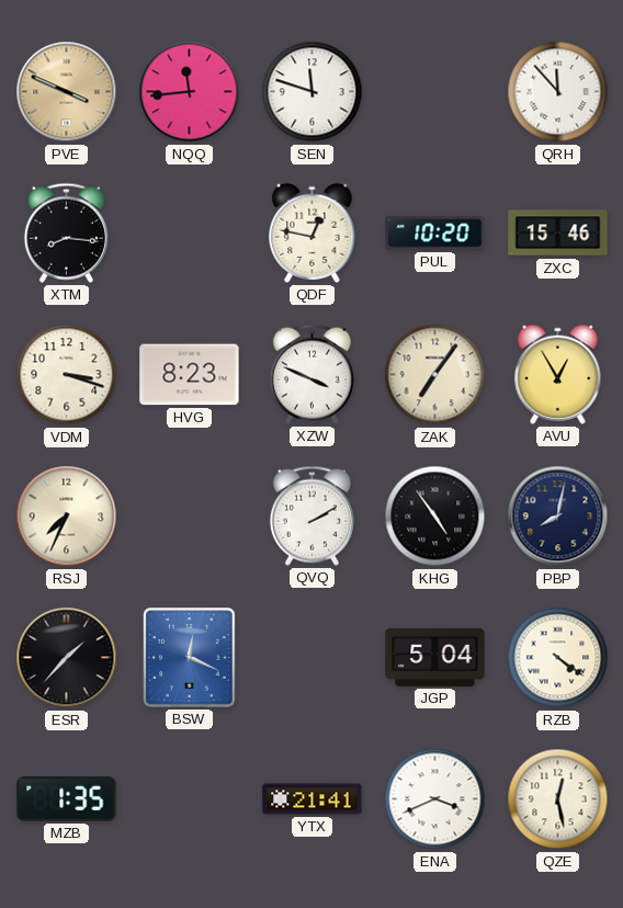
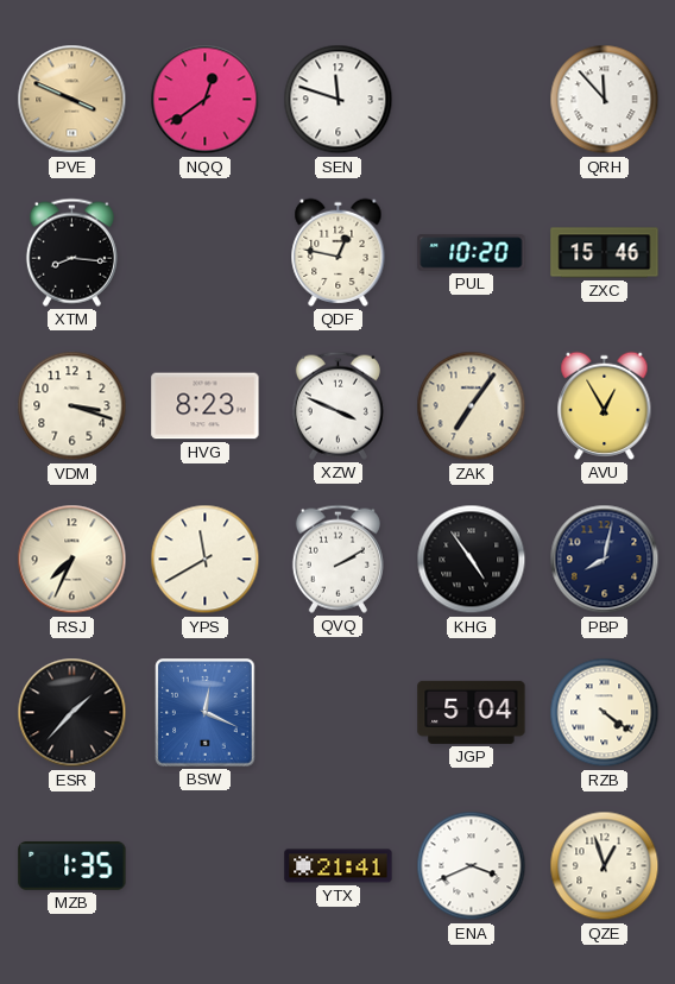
NQQ: 11:44 -> 12:39
YPS: none -> 11:40
QZE: 12:28 -> 12:57
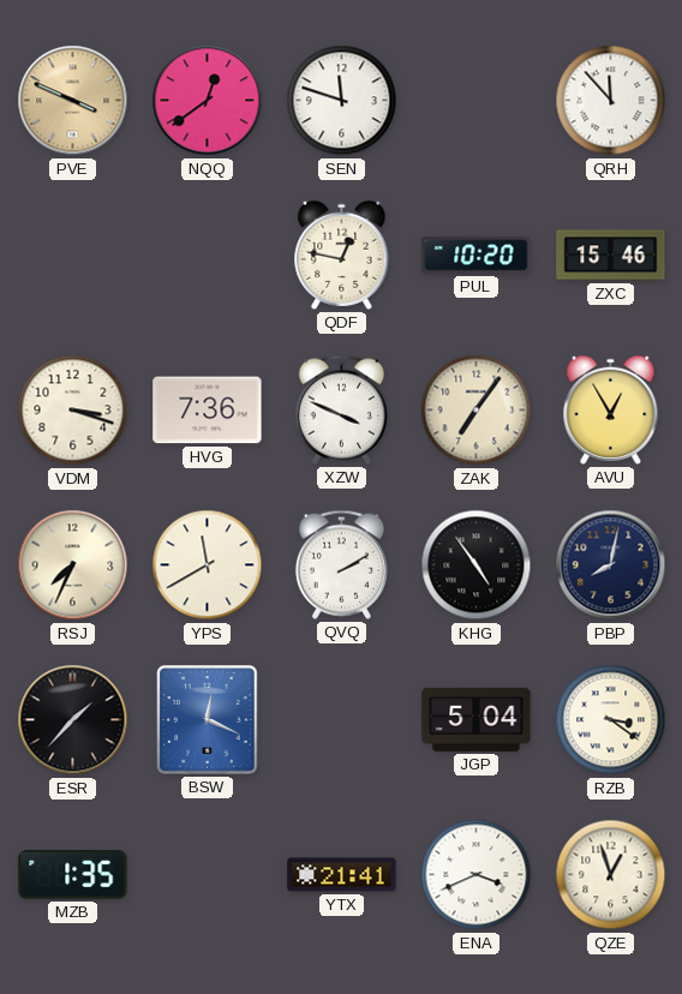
XTM: 8:16 -> none
HVG: 8:23 -> 7:36
RZB: 4:21 -> 3:21
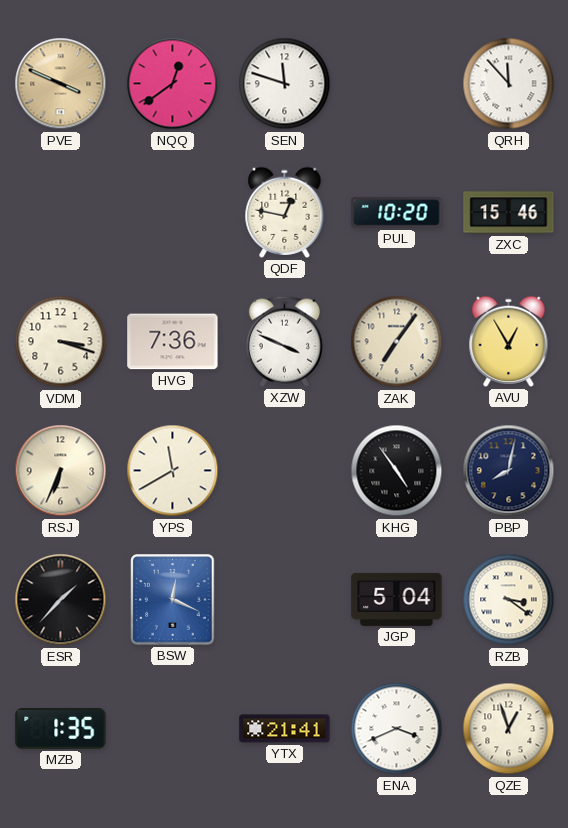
RSJ: 7:34 -> 6:34
QVQ: 2:10 -> none
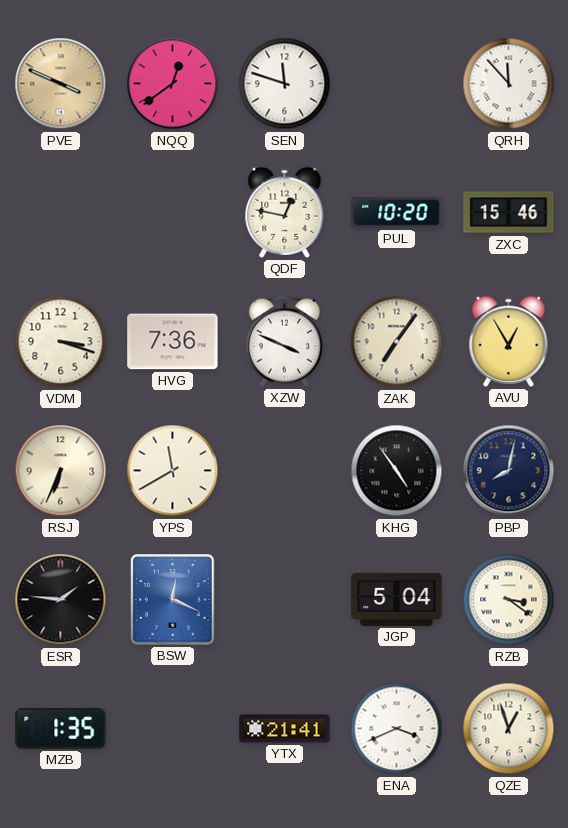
ESR: 1:37 -> 1:46
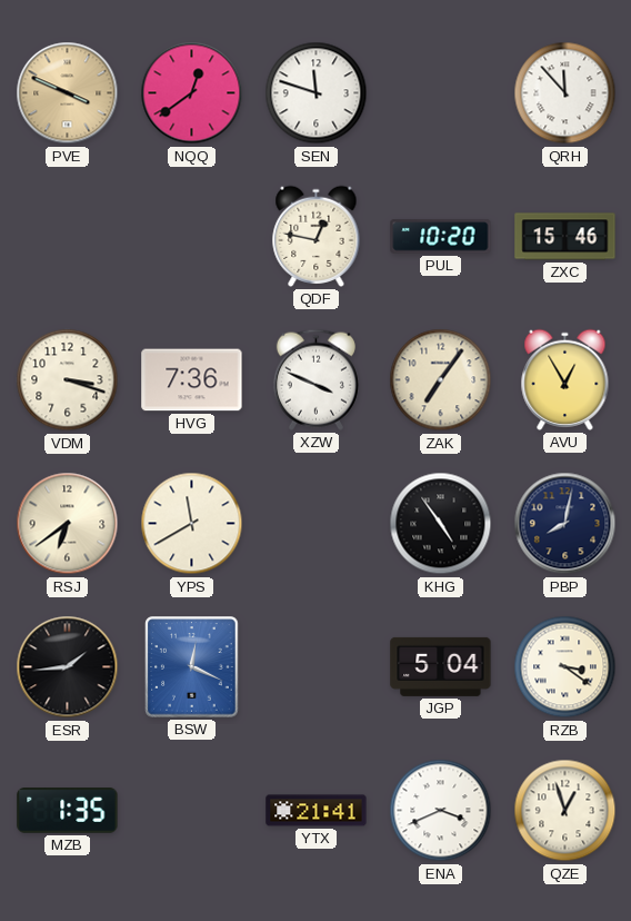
RSJ: 6:34 -> 6:39
ESR: 1:46 -> 1:44
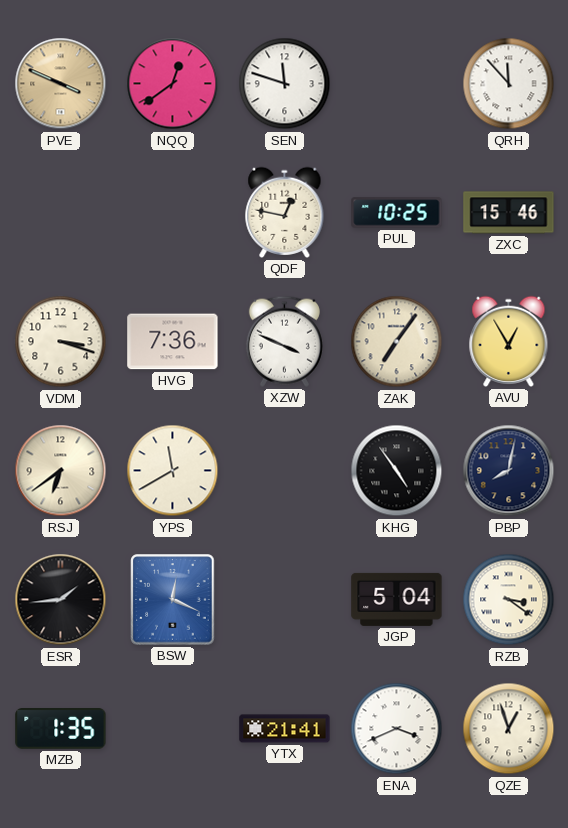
PUL: 10:20 -> 10:25
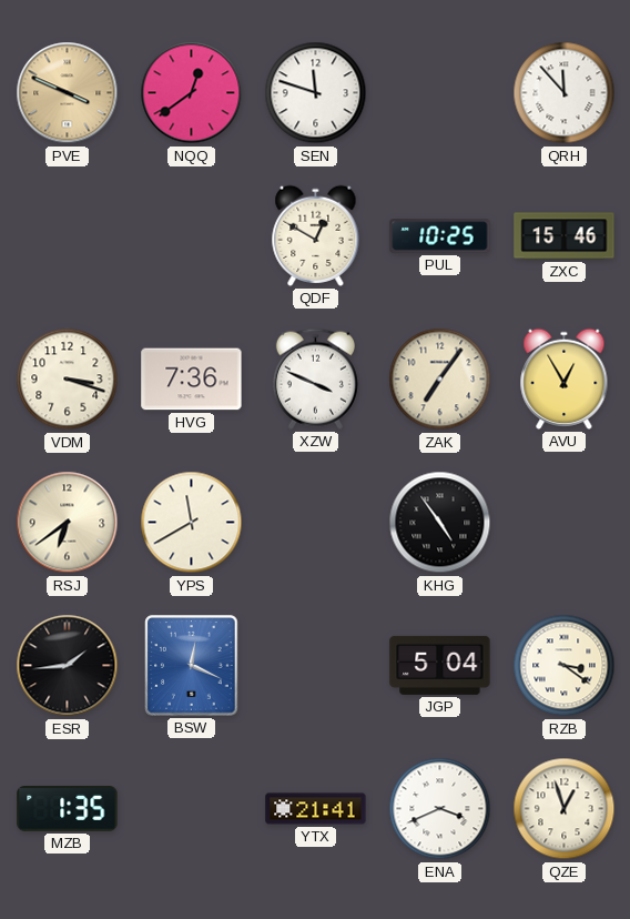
QDF: 12:47 -> 12:50
PBP: 8:02 -> none
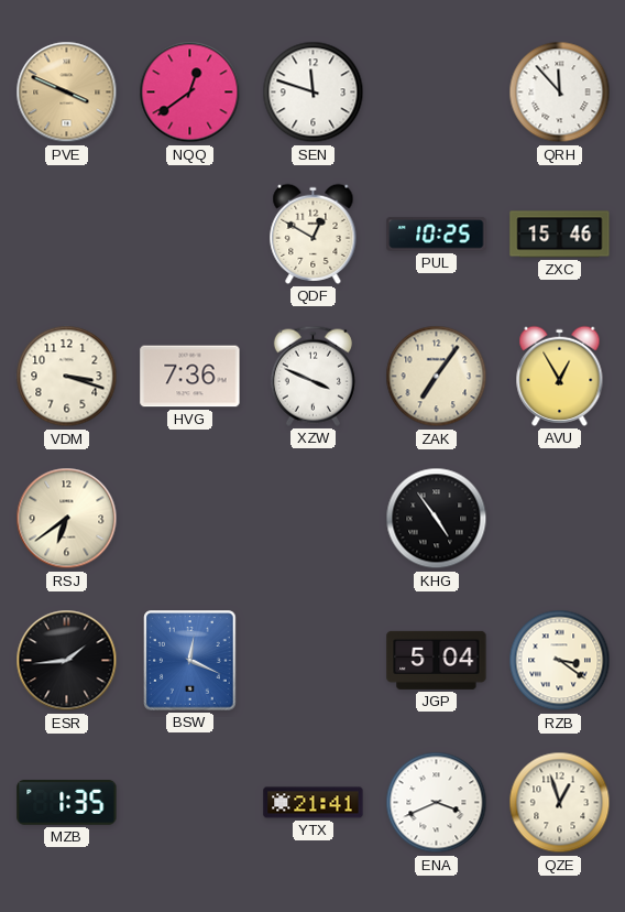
YPS: 11:40 -> none
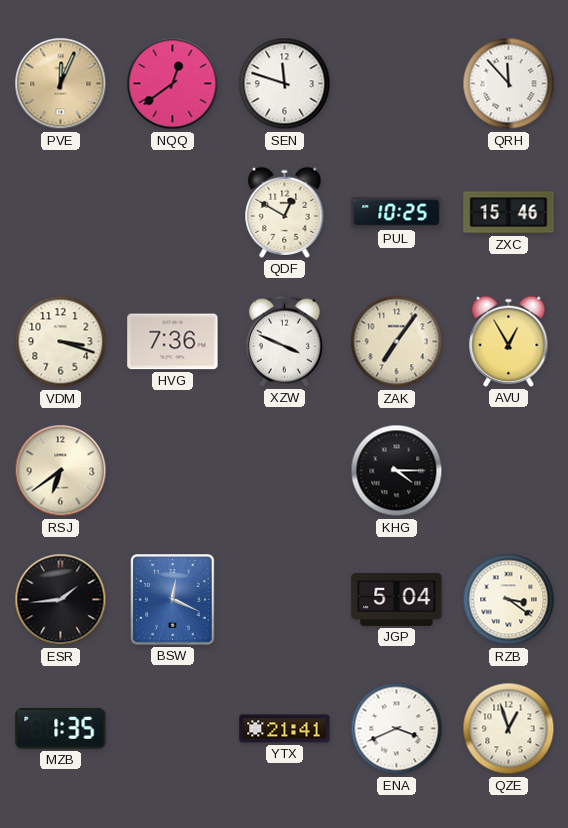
PVE: 3:49 -> 12:04
KHG: 4:54 -> 4:15
